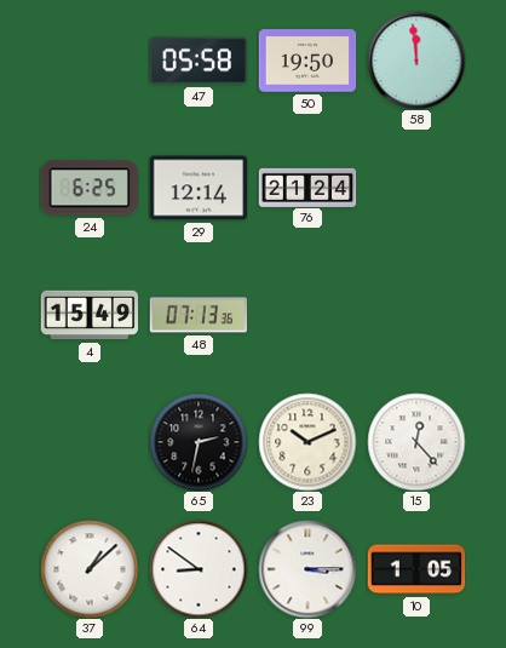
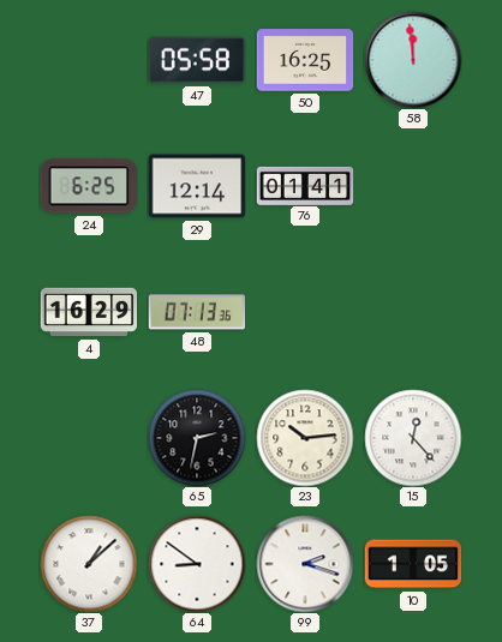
50: 19:50 -> 16:25
76: 21:24 -> 01:41
4: 15:49 -> 16:29
23: 10:11 -> 10:14
99: 3:15 -> 2:18
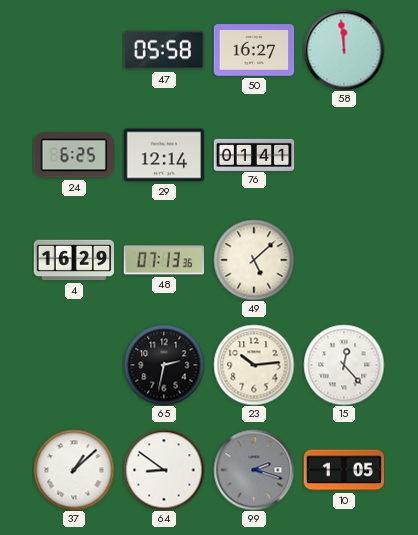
50: 16:25 -> 16:27
49: none -> 5:08
99 dial: white -> grey
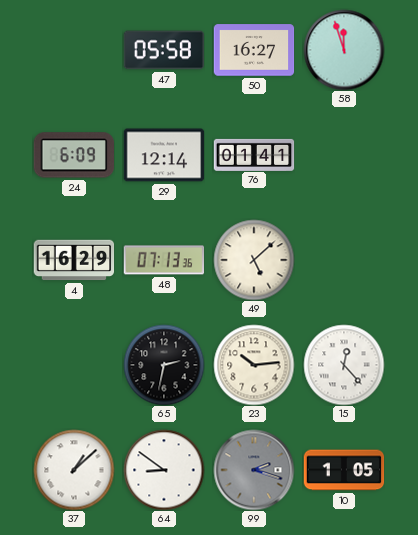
58: 11:59 -> 11:57
24: 6:25 -> 6:09
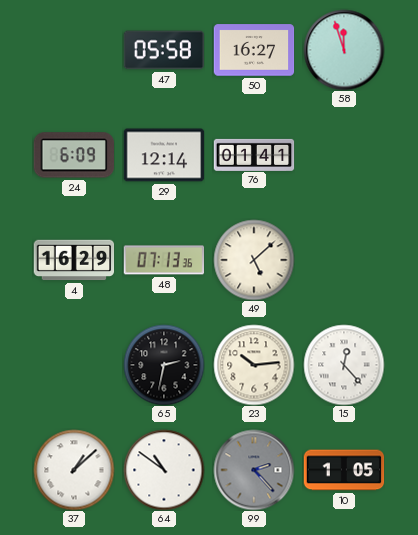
64: 8:51 -> 10:51
99: 2:18 -> 2:23
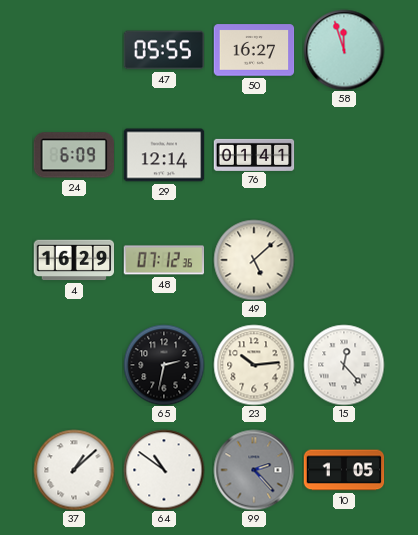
47: 05:58 -> 05:55
48: 07:13 -> 07:12
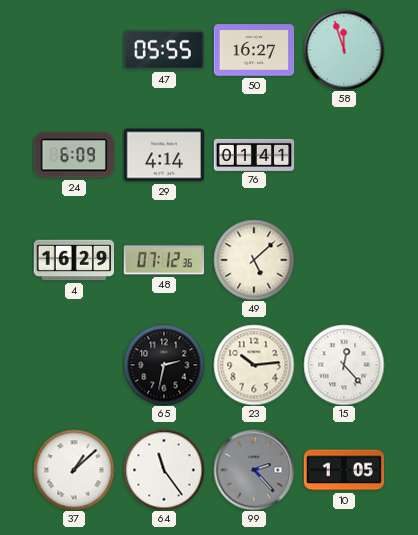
29: 12:14 -> 4:14
64: 10:51 -> 11:24
